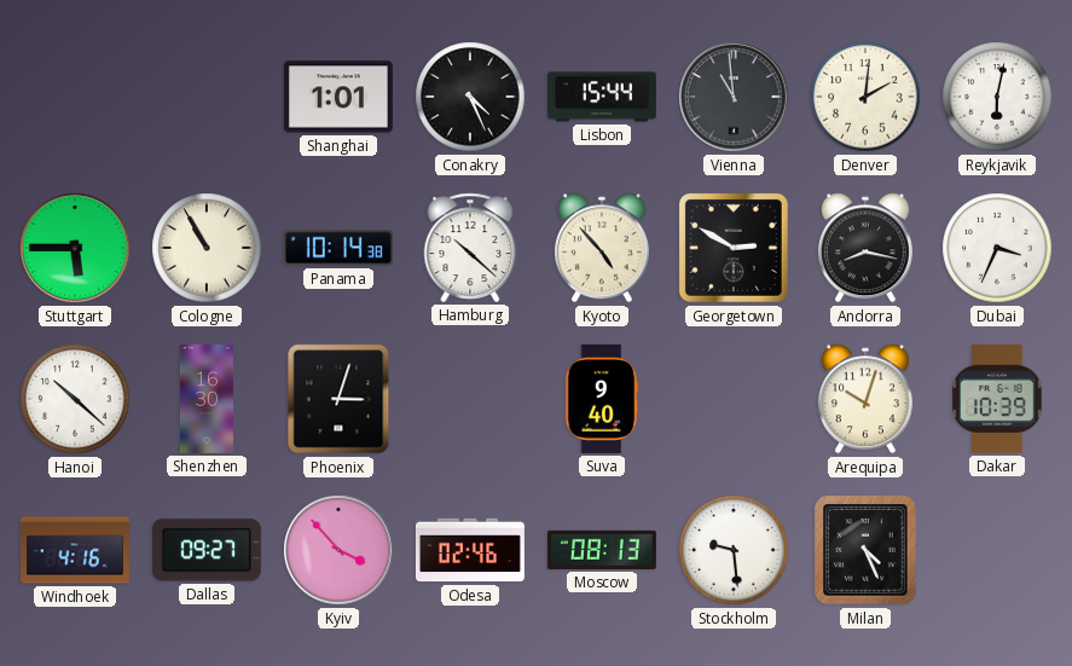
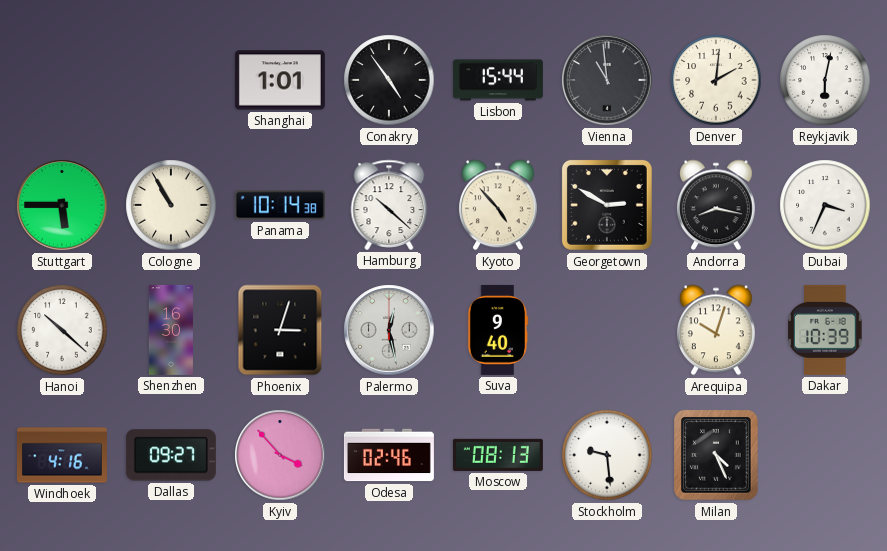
Conakry: 4:26 -> 4:54
Palermo: none -> 12:28
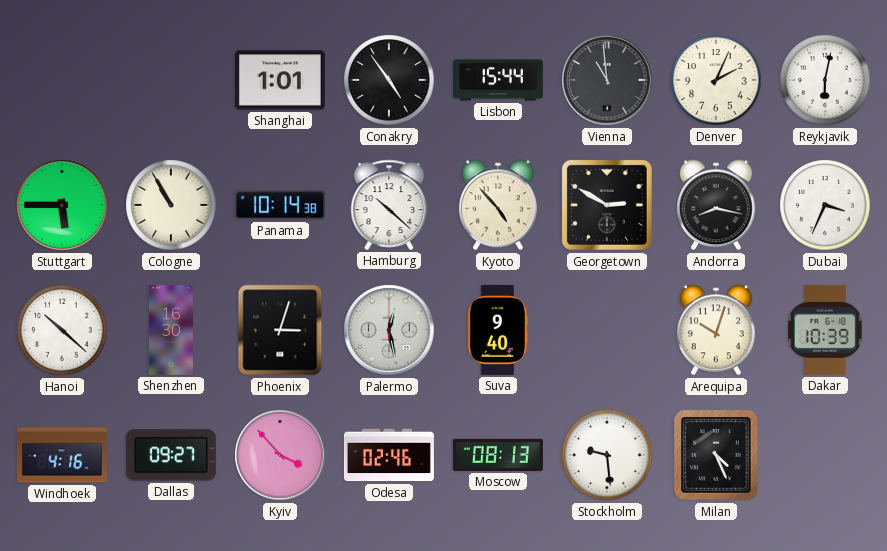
Denver: 2:01 -> 2:04
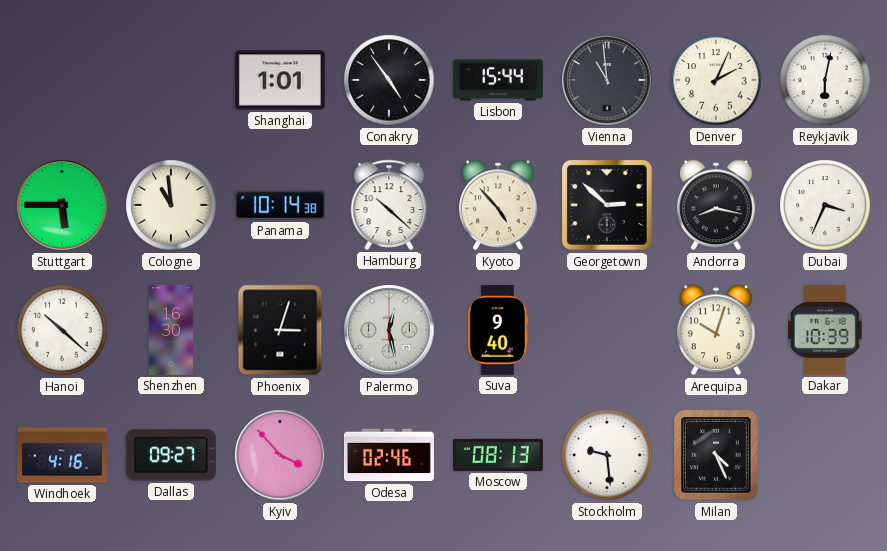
Cologne: 10:55 -> 10:59
Georgetown: 2:50 -> 2:52
